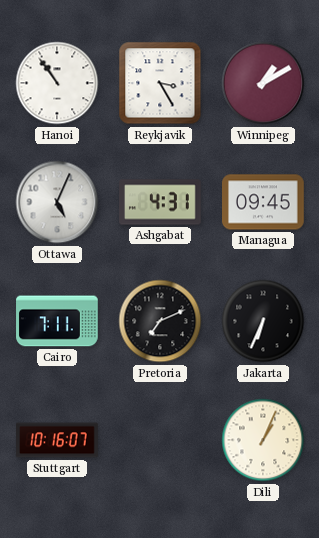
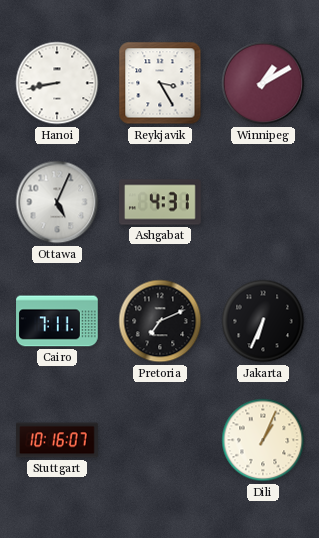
Hanoi: 10:54 -> 8:43
Managua: 09:45 -> none
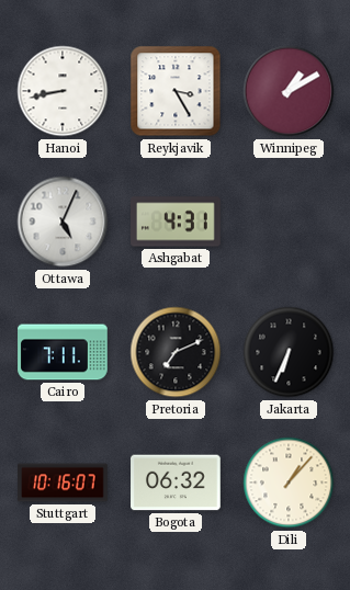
Bogota: none -> 06:32
Dili: 1:04 -> 1:07
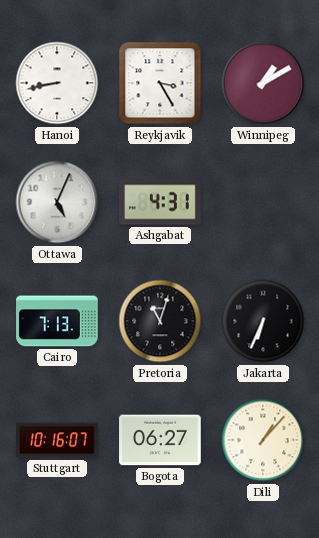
Cairo: 7:11 -> 7:13
Pretoria: 7:11 -> 11:03
Bogota: 06:32 -> 06:27
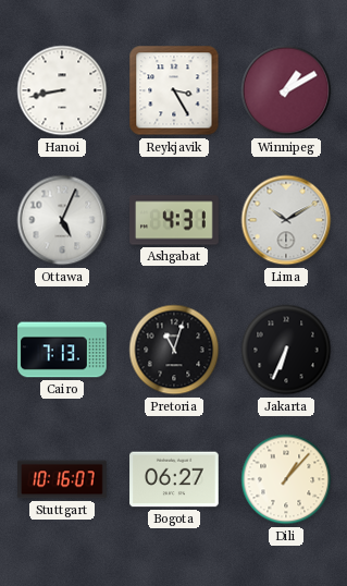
Lima: none -> 10:10
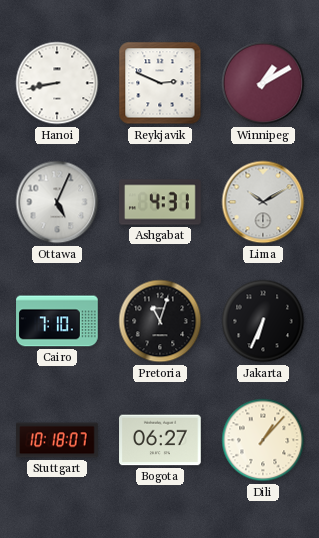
Reykjavik: 3:25 -> 2:49
Cairo: 7:13 -> 7:10
Stuttgart: 10:16 -> 10:18
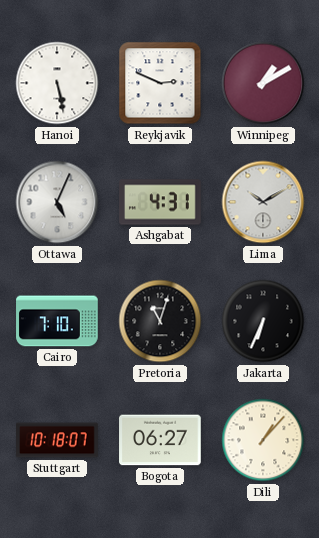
Hanoi: 8:43 -> 5:28
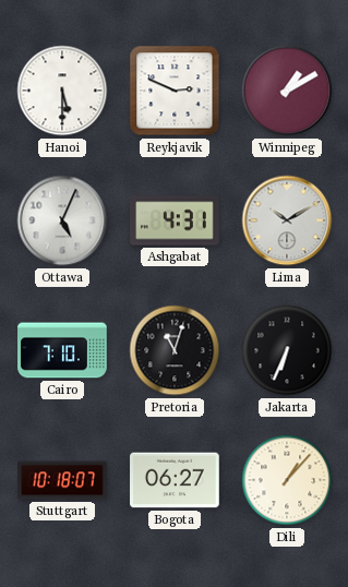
Hanoi: 5:28 -> 5:30
